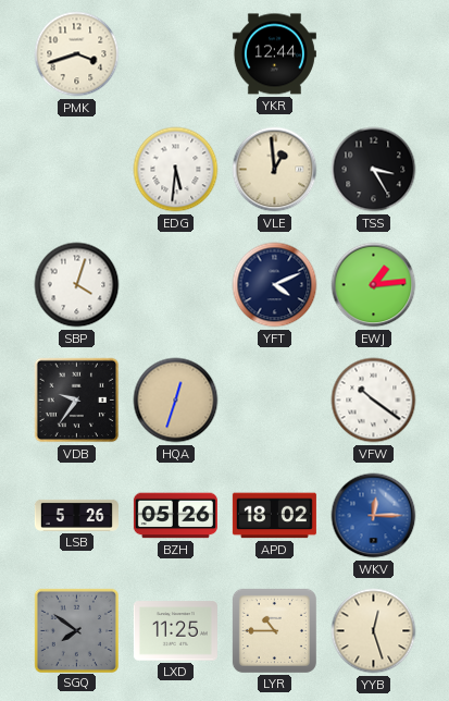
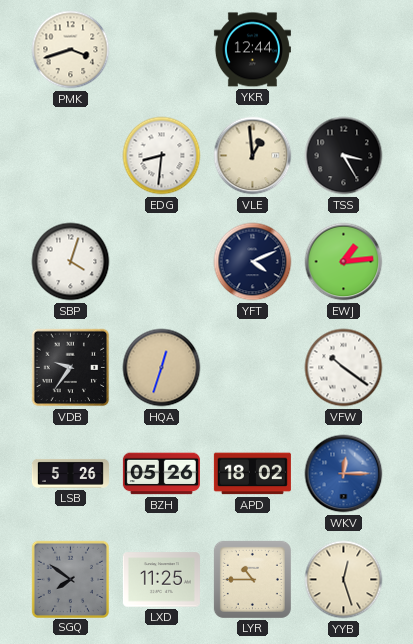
EDG: 5:31 -> 8:31
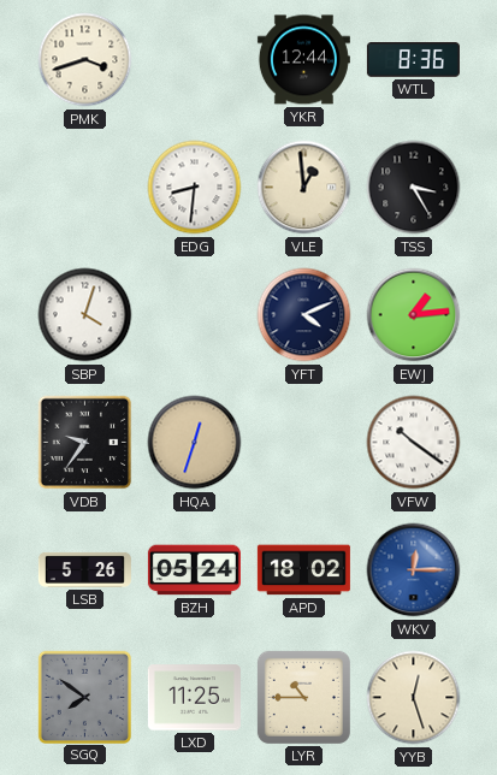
WTL: none -> 8:36
BZH: 05:26 -> 05:24
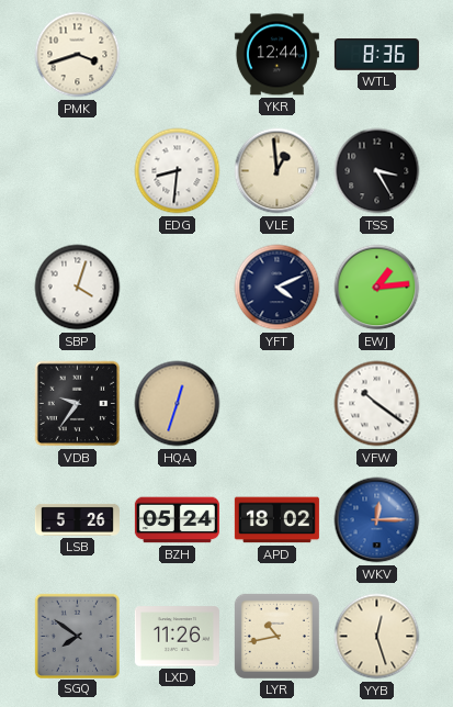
LXD: 11:25 -> 11:26
LYR: 10:45 -> 10:43
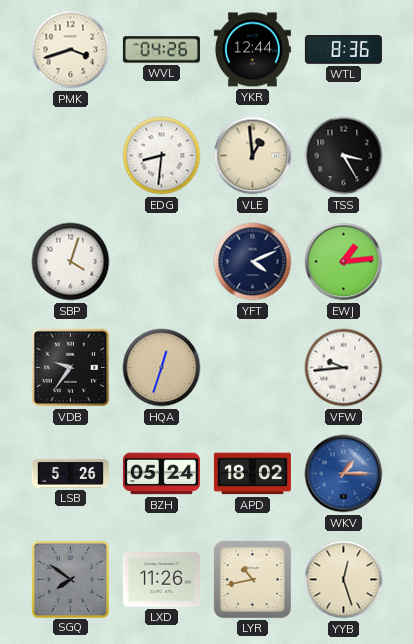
WVL: none -> 04:26
VFW: 10:21 -> 9:44
WKV: 12:15 -> 1:15
